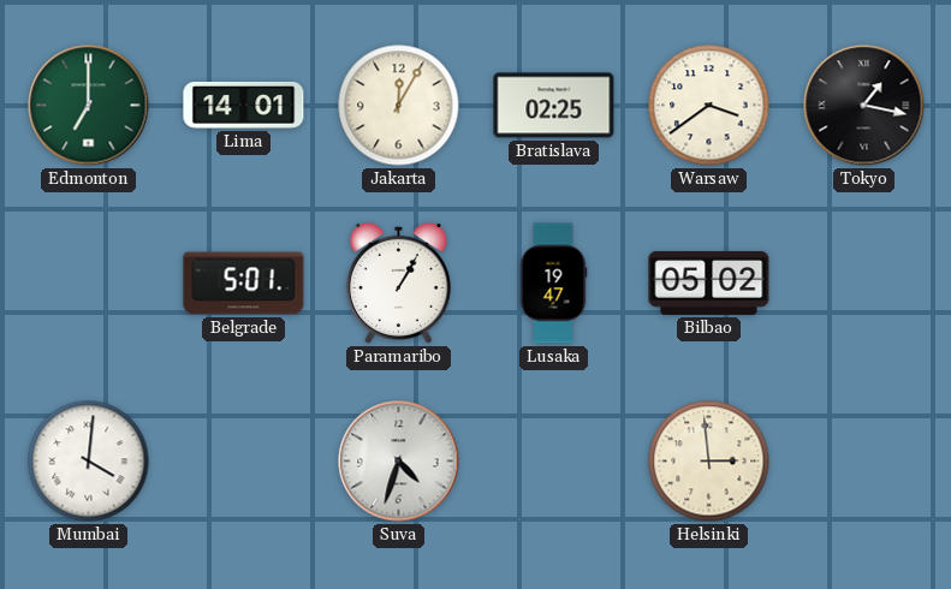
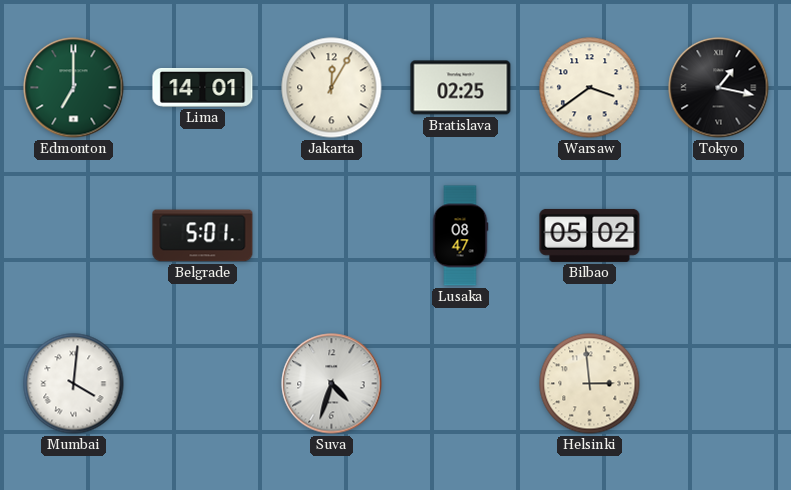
Paramaribo: 1:05 -> none
Lusaka: 19:47 -> 08:47
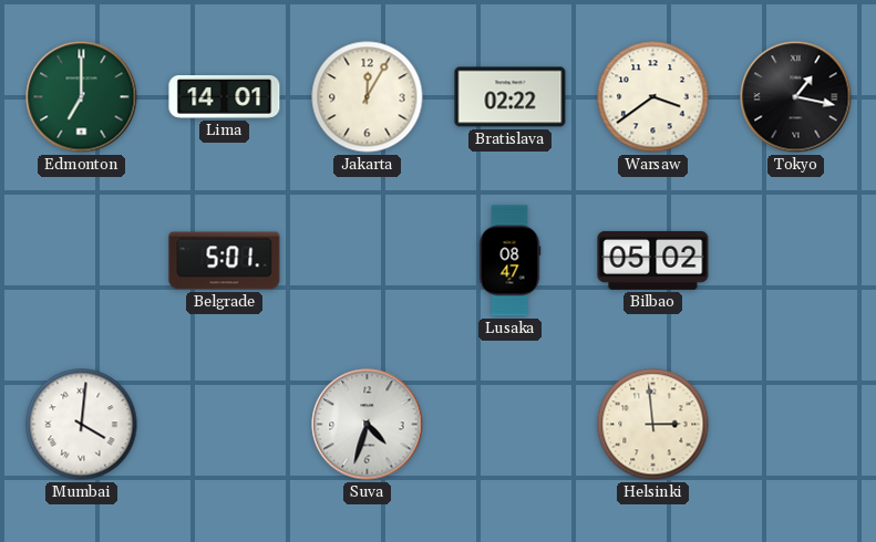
Bratislava: 02:25 -> 02:22
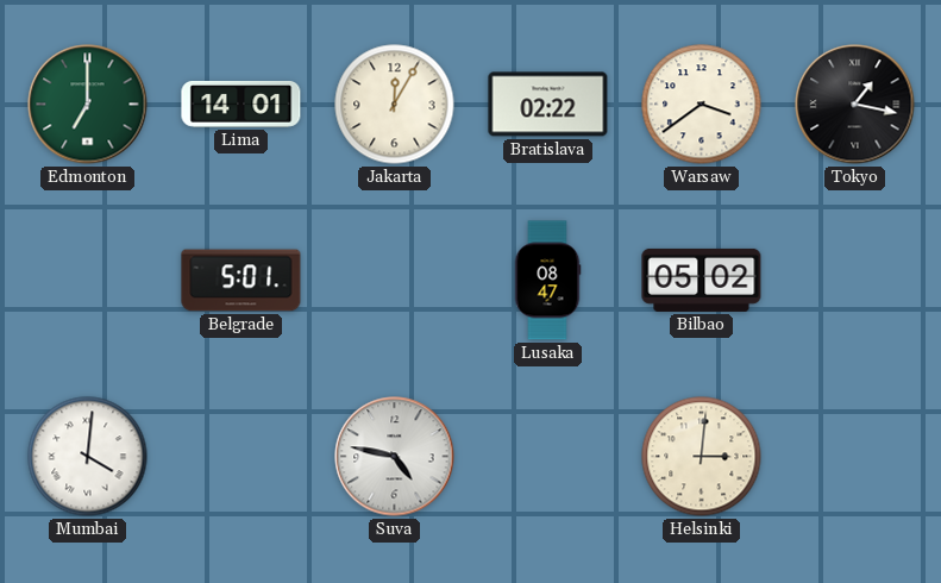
Suva: 4:33 -> 4:47
Helsinki: 2:59 -> 3:01
